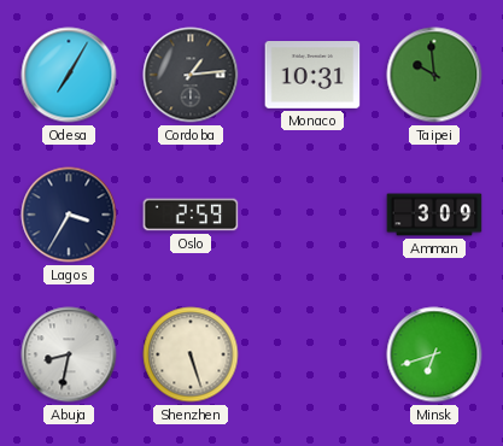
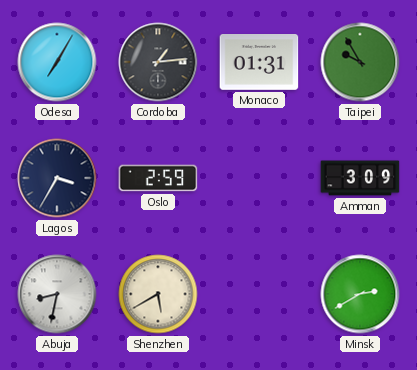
Monaco: 10:31 -> 01:31
Taipei: 9:59 -> 9:55
Shenzhen: 5:27 -> 5:40
Minsk: 6:42 -> 2:40
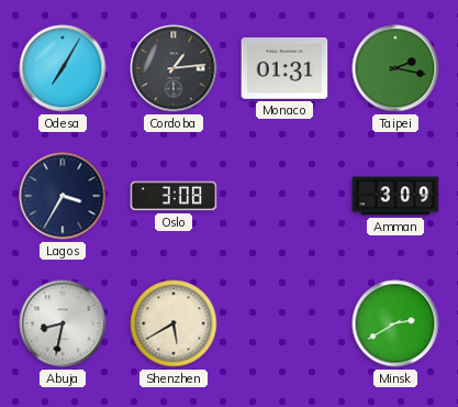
Taipei: 9:55 -> 2:17
Oslo: 2:59 -> 3:08
